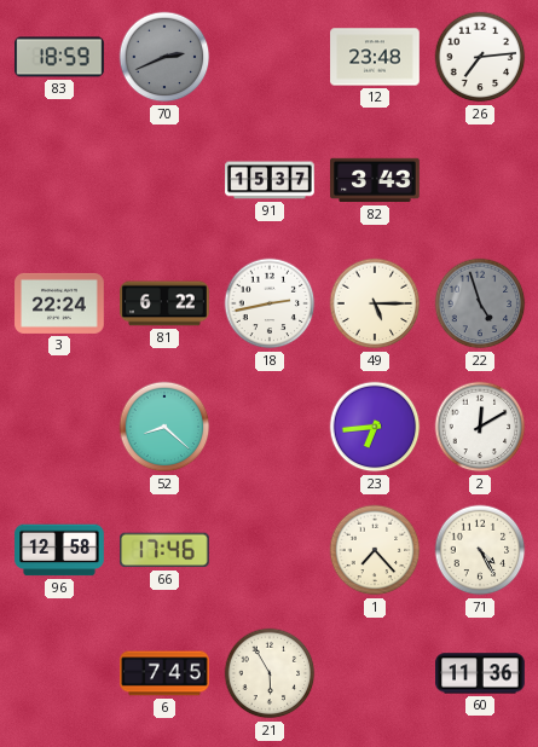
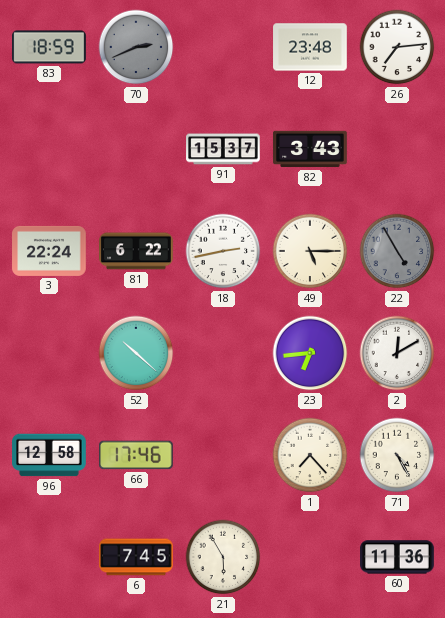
22: 4:57 -> 4:55
52: 8:22 -> 10:22
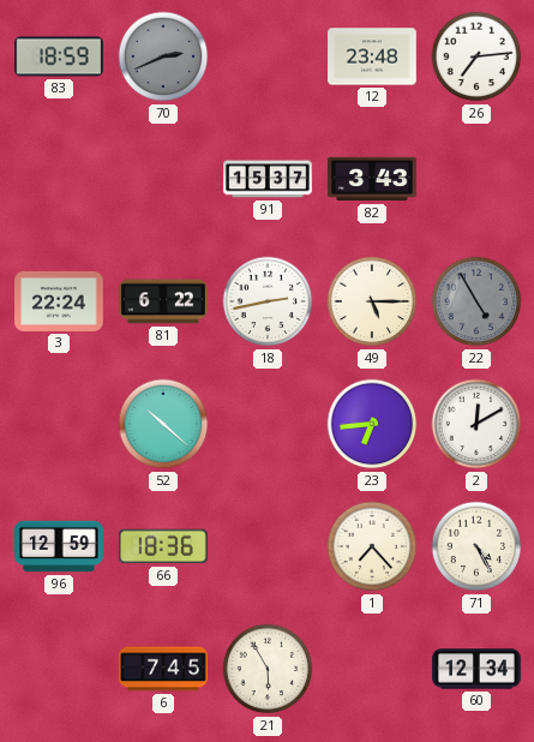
96: 12:58 -> 12:59
66: 17:46 -> 18:36
60: 11:36 -> 12:34
